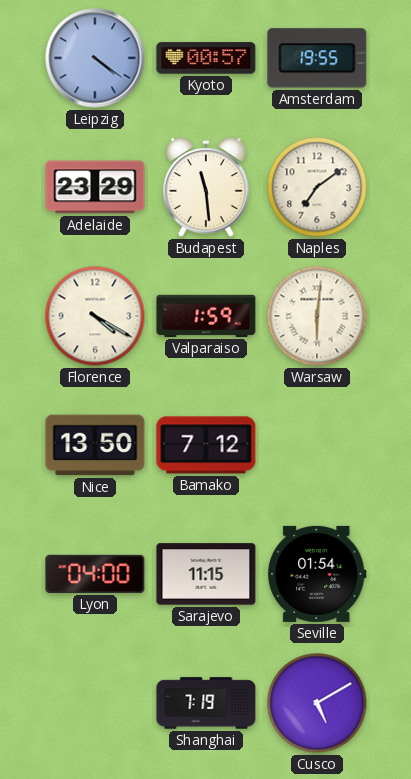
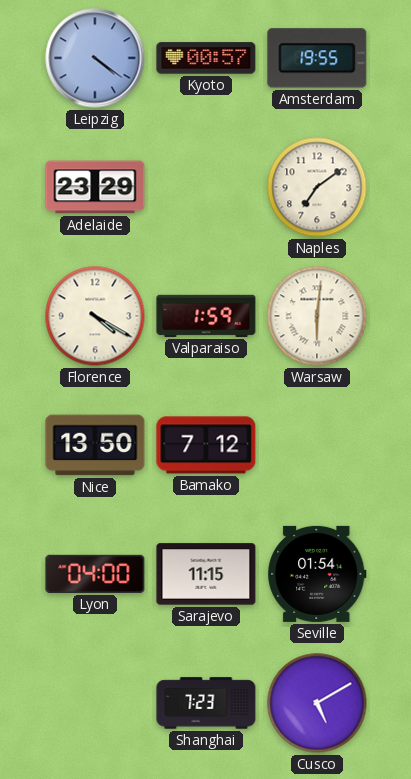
Budapest: 11:29 -> none
Shanghai: 7:19 -> 7:23
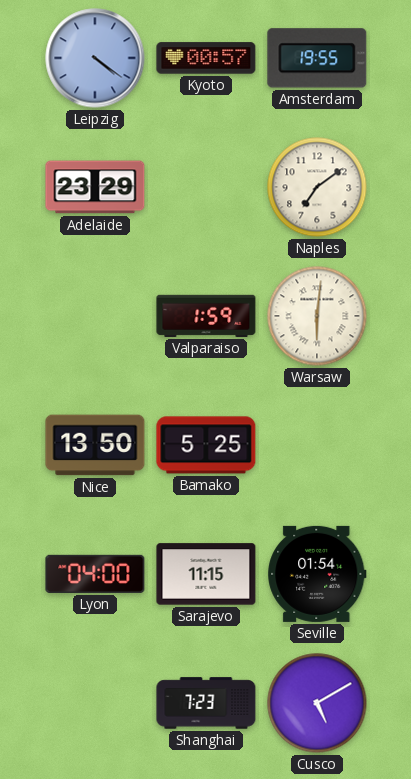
Florence: 4:20 -> none
Bamako: 7:12 -> 5:25
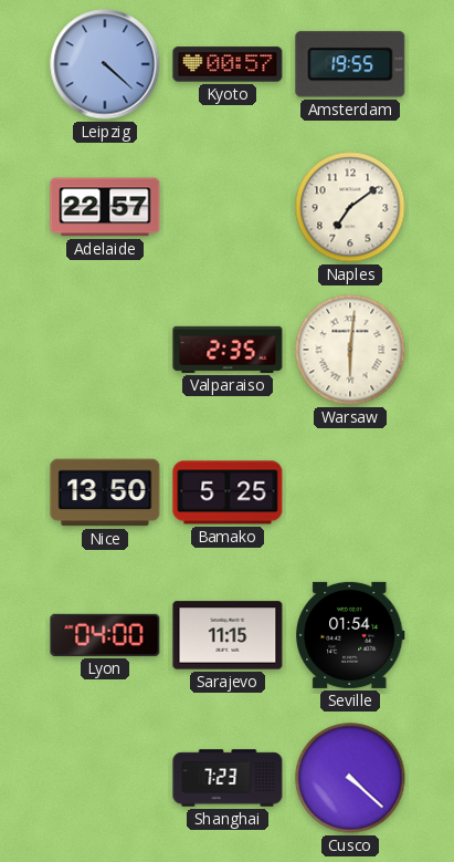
Leipzig: 4:21 -> 4:22
Adelaide: 23:29 -> 22:57
Valparaiso: 1:59 -> 2:35
Cusco: 5:10 -> 4:22
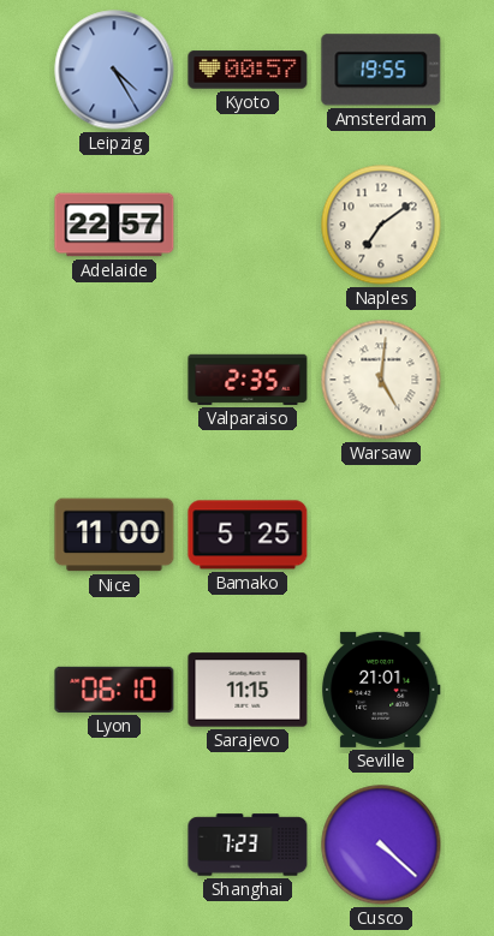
Leipzig: 4:22 -> 4:25
Warsaw: 6:01 -> 5:01
Nice: 13:50 -> 11:00
Lyon: 04:00 -> 06:10
Seville: 01:54 -> 21:01
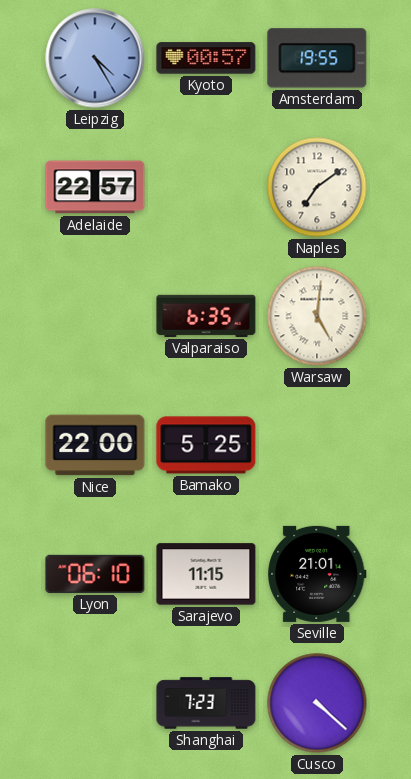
Valparaiso: 2:35 -> 6:35
Nice: 11:00 -> 22:00
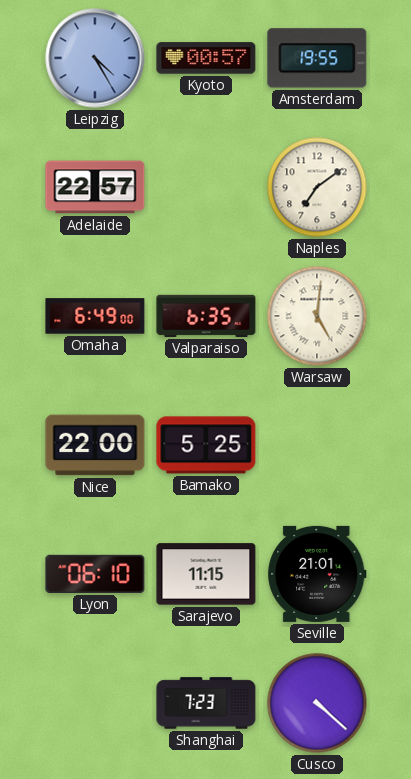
Omaha: none -> 6:49
